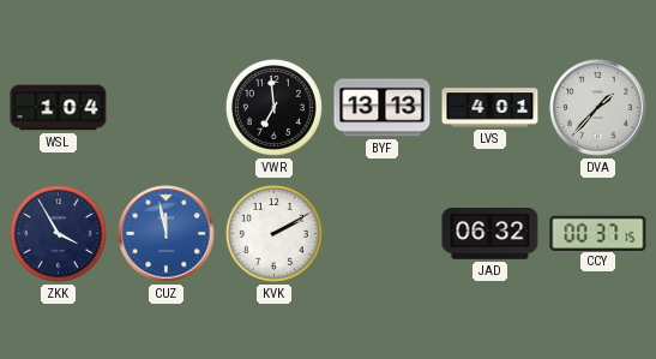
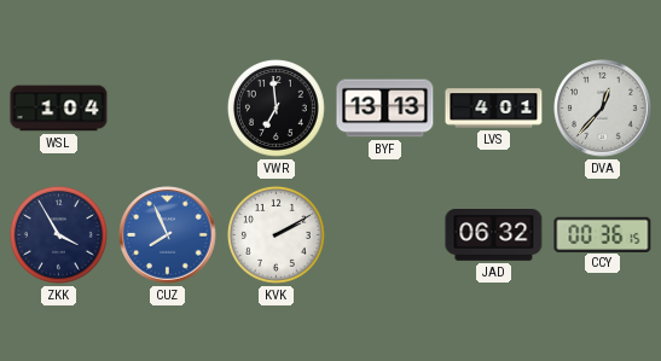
DVA: 1:37 -> 12:37
CUZ: 11:58 -> 7:56
CCY: 00:37 -> 00:36
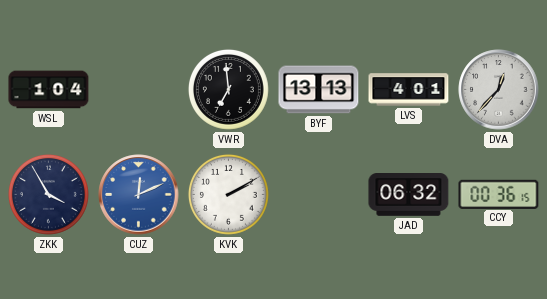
CUZ: 7:56 -> 12:11
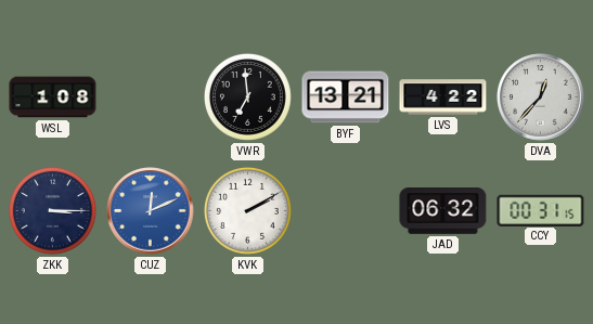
WSL: 1:04 -> 1:08
BYF: 13:13 -> 13:21
LVS: 4:01 -> 4:22
ZKK: 3:55 -> 3:15
CCY: 00:36 -> 00:31
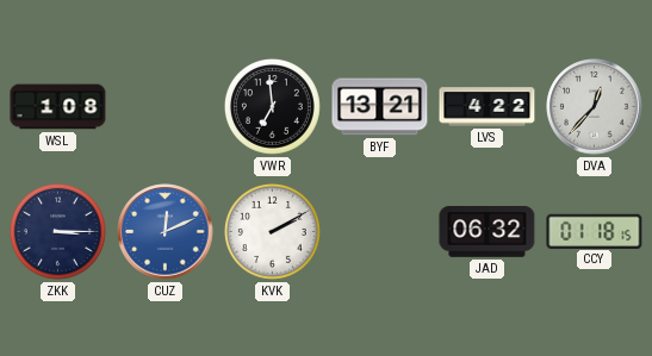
CCY: 00:31 -> 01:18
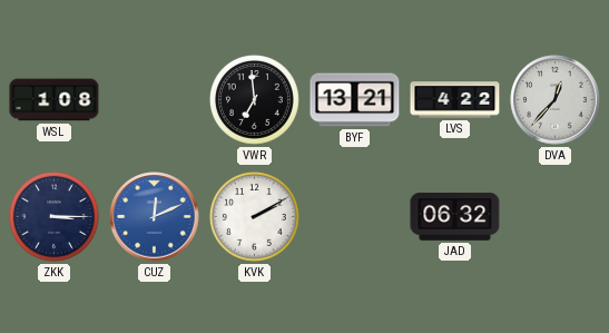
CCY: 01:18 -> none
